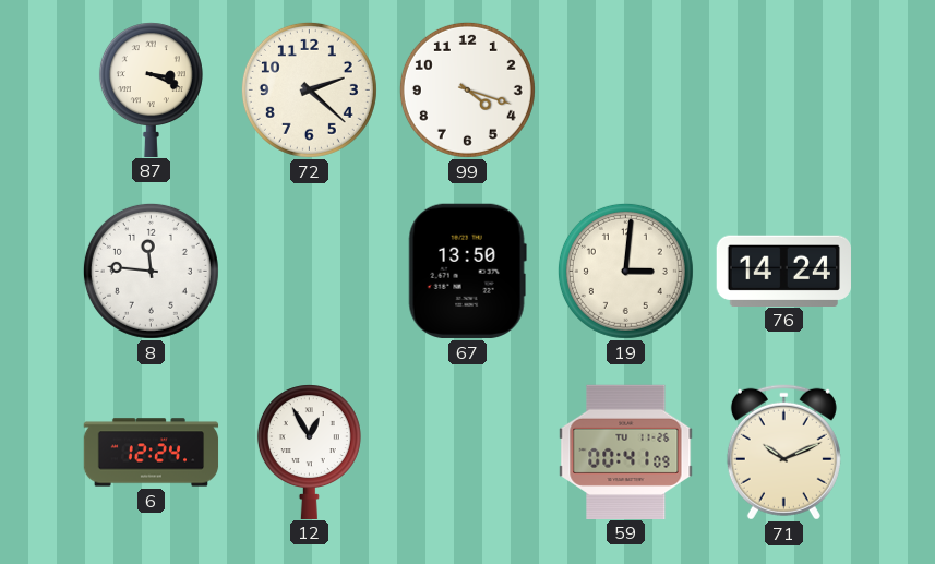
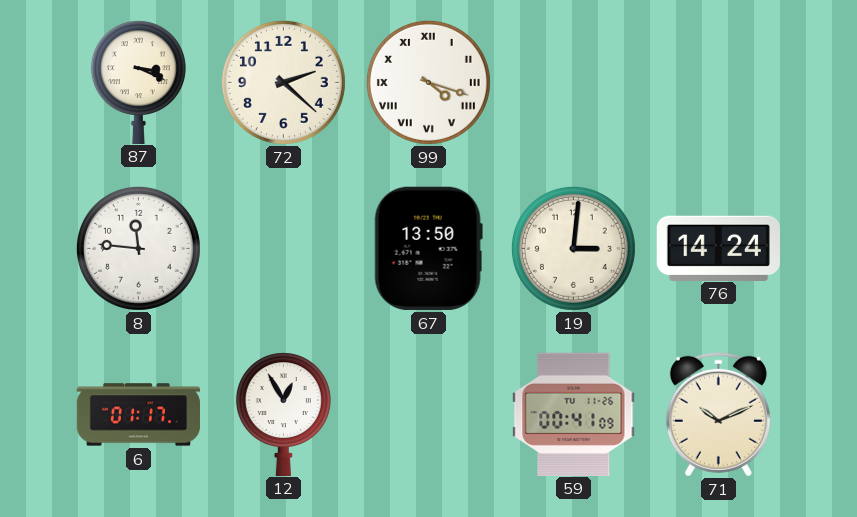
99 numerals: Arabic -> Roman
6: 12:24 -> 01:17
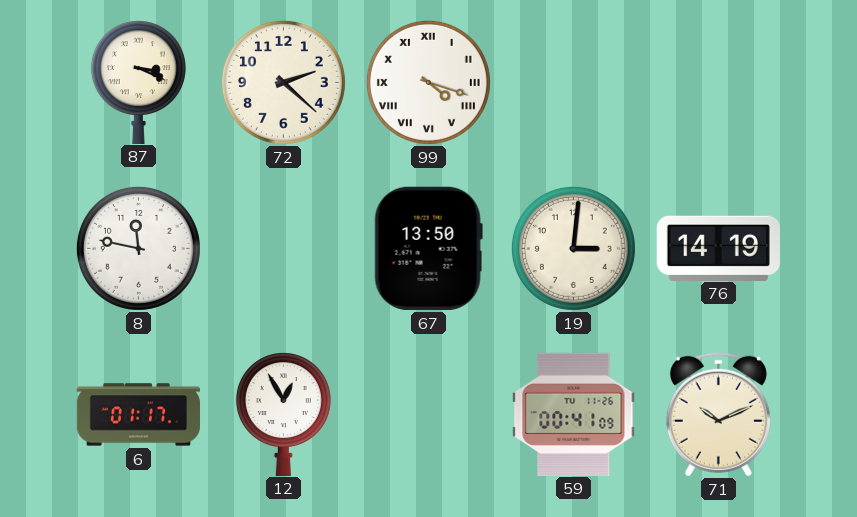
8: 11:46 -> 11:47
76: 14:24 -> 14:19
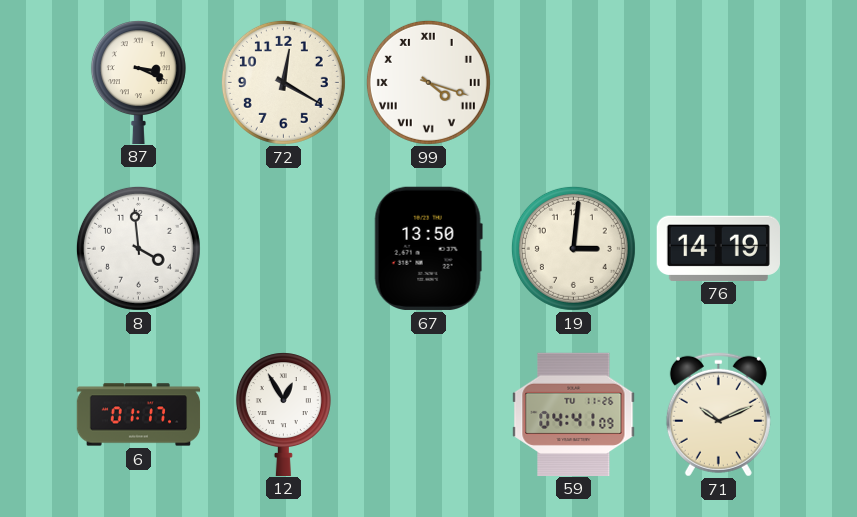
72: 2:22 -> 12:20
8: 11:47 -> 3:59
59: 00:41 -> 04:41
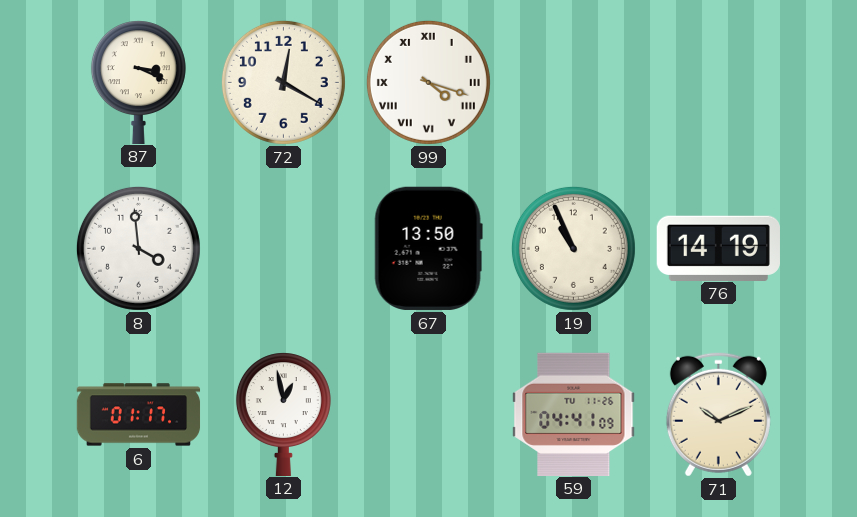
19: 3:01 -> 10:56
12: 12:55 -> 12:58
